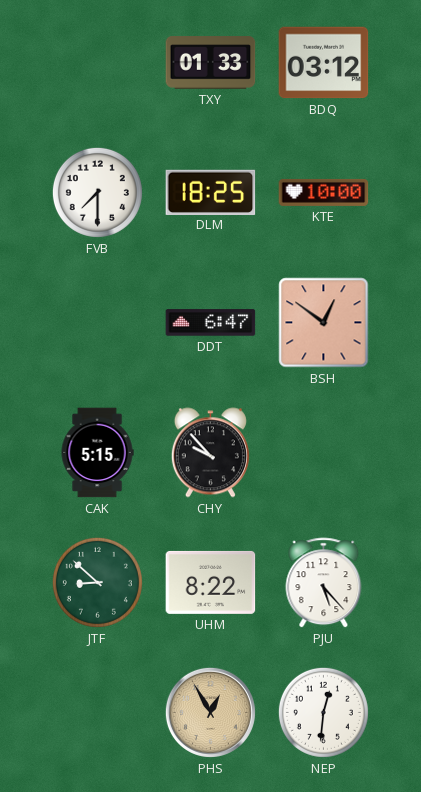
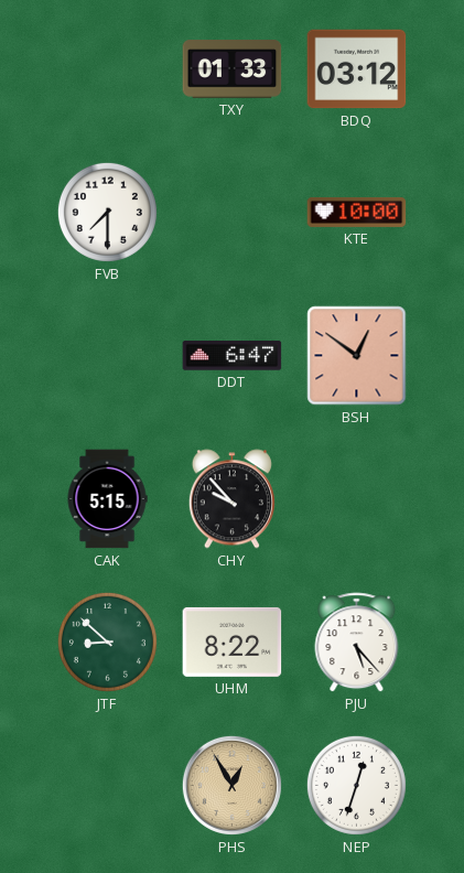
DLM: 18:25 -> none
NEP: 12:31 -> 12:33
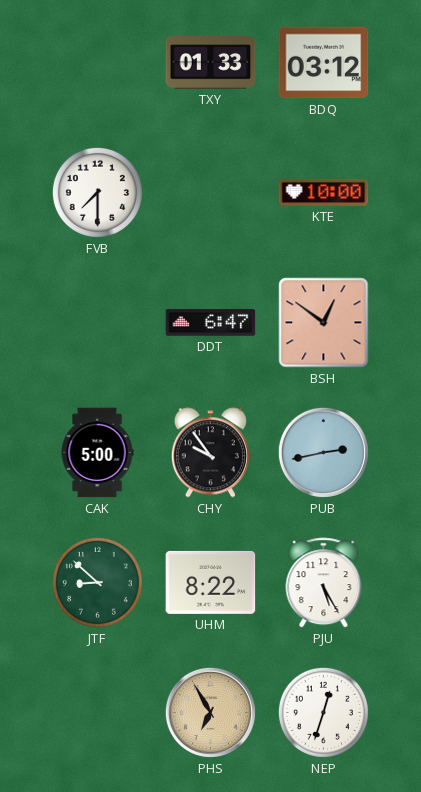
CAK: 5:15 -> 5:00
CHY: 9:53 -> 9:54
PUB: none -> 2:43
PJU: 5:23 -> 5:25
PHS: 12:55 -> 6:55
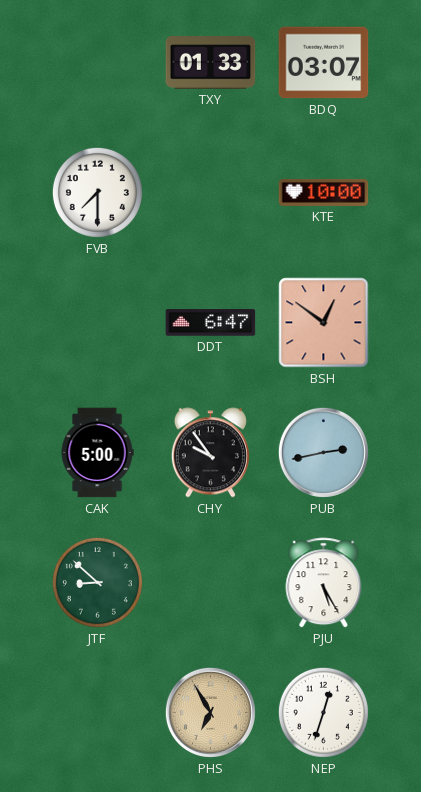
BDQ: 03:12 -> 03:07
UHM: 8:22 -> none
